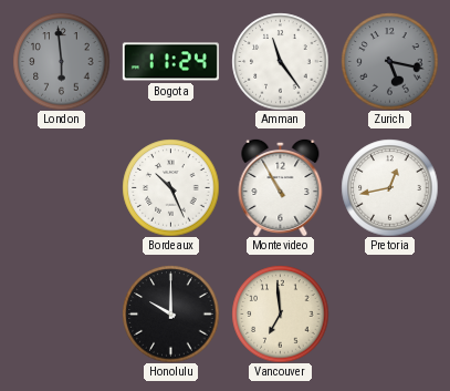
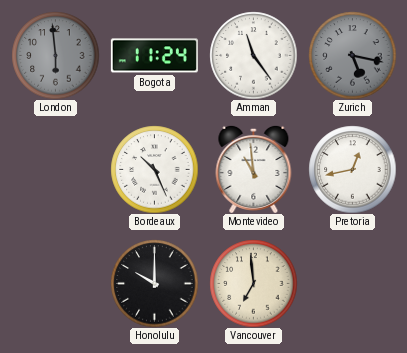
Montevideo: 10:55 -> 10:59
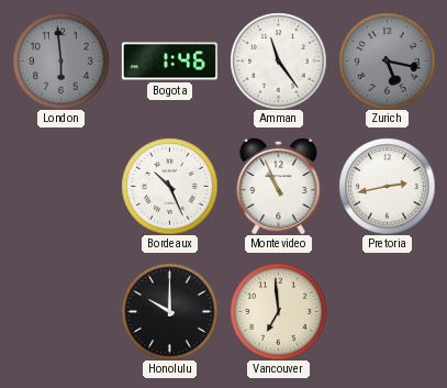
Bogota: 11:24 -> 1:46
Montevideo: 10:59 -> 10:56
Pretoria: 12:43 -> 2:43
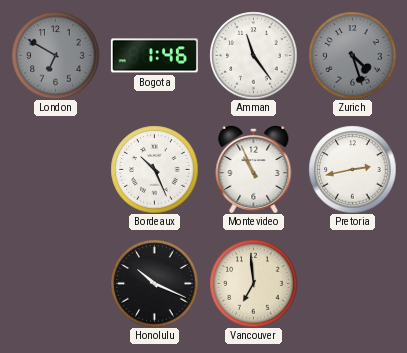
London: 5:59 -> 6:50
Zurich: 5:17 -> 4:27
Honolulu: 10:00 -> 10:19
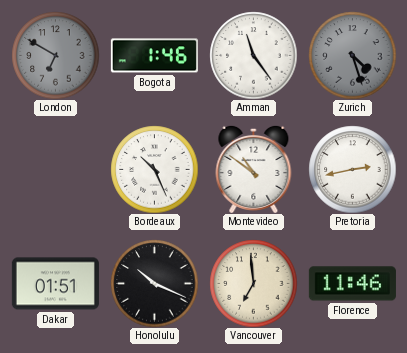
Montevideo: 10:56 -> 10:51
Dakar: none -> 01:51
Florence: none -> 11:46
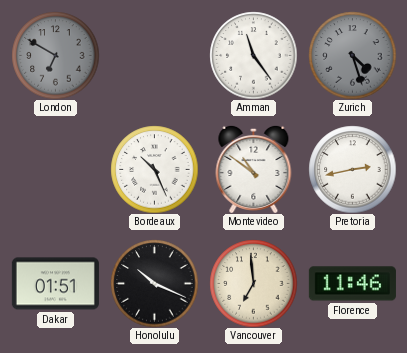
Bogota: 1:46 -> none
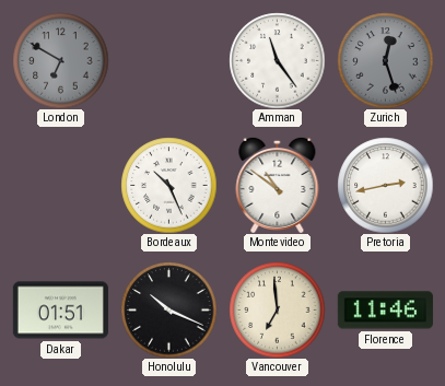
Zurich: 4:27 -> 12:27
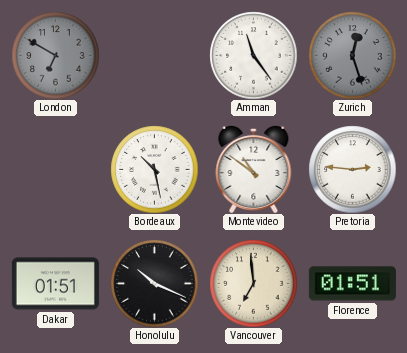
Bordeaux: 10:26 -> 10:28
Pretoria: 2:43 -> 2:46
Florence: 11:46 -> 01:51
